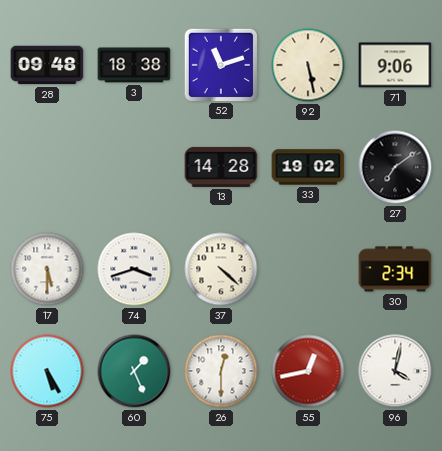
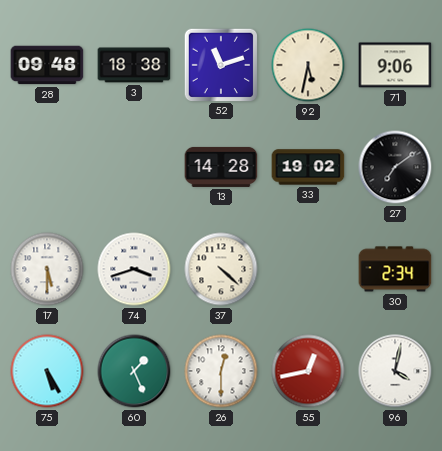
92: 5:28 -> 5:32
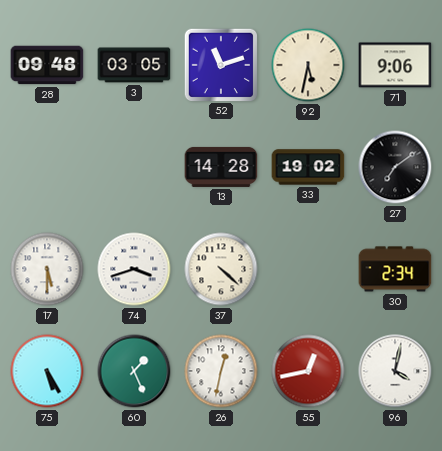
3: 18:38 -> 03:05
26: 12:30 -> 12:32
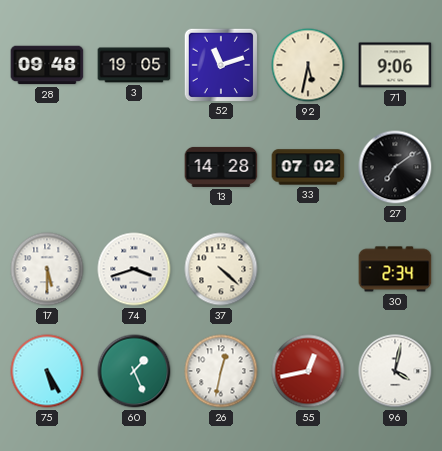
3: 03:05 -> 19:05
33: 19:02 -> 07:02
